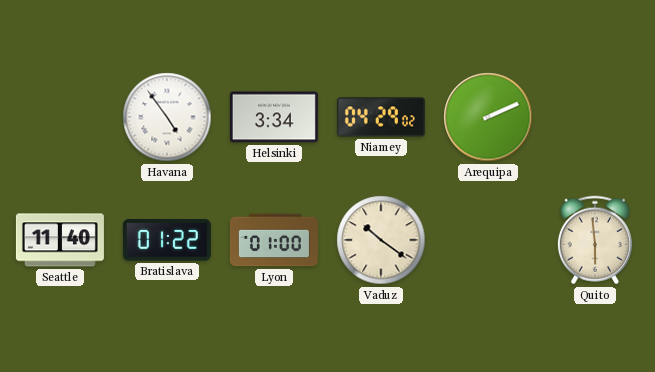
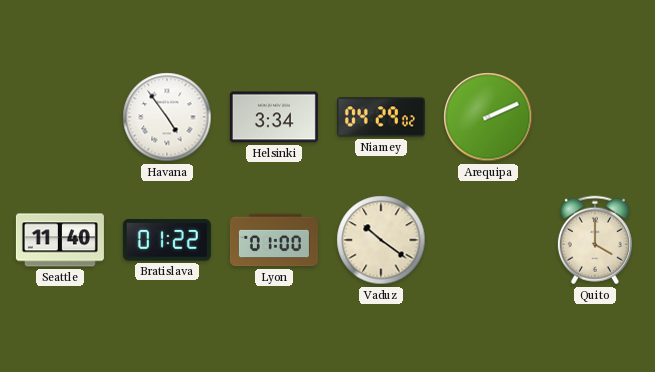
Quito: 5:59 -> 4:00
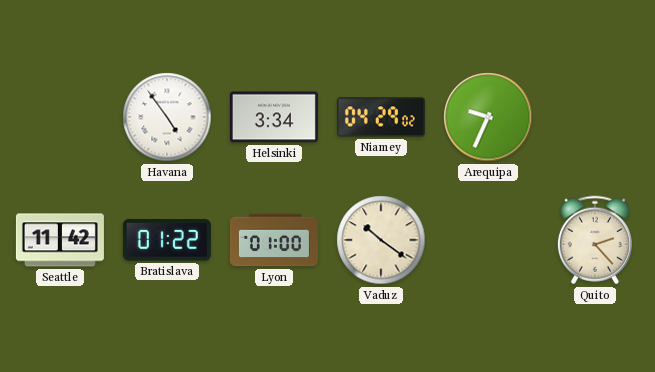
Arequipa: 2:11 -> 9:34
Seattle: 11:40 -> 11:42
Quito: 4:00 -> 2:23
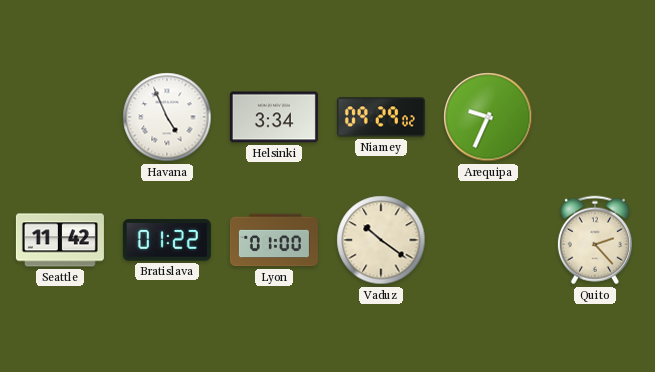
Havana: 4:54 -> 4:56
Niamey: 04:29 -> 09:29
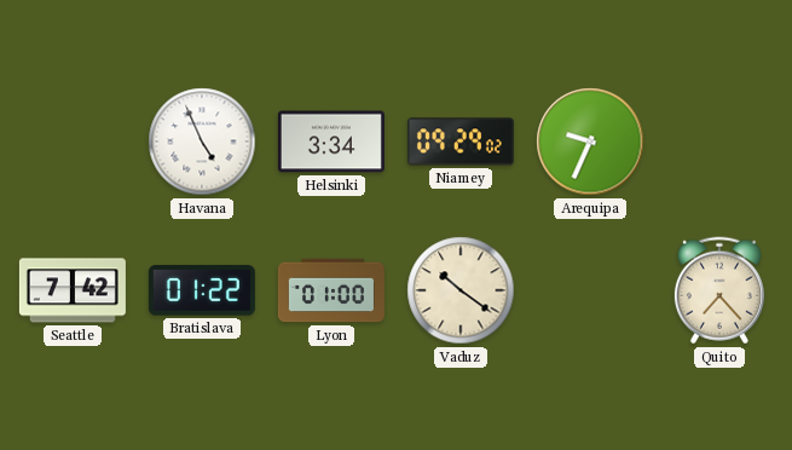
Seattle: 11:42 -> 7:42
Quito: 2:23 -> 7:23
